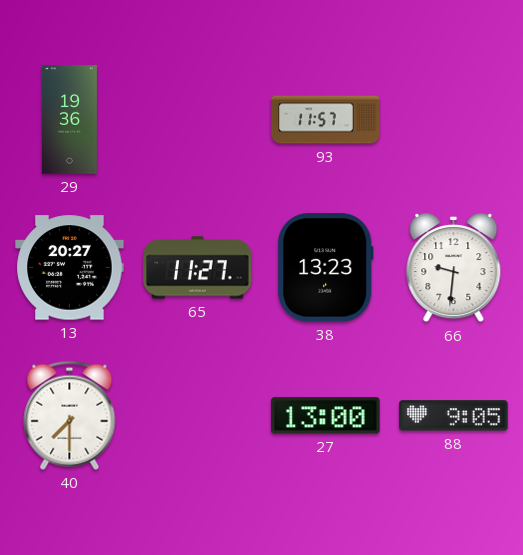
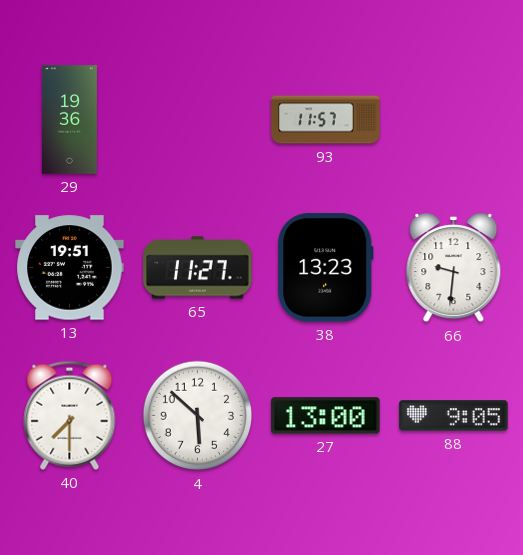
13: 20:27 -> 19:51
4: none -> 5:52
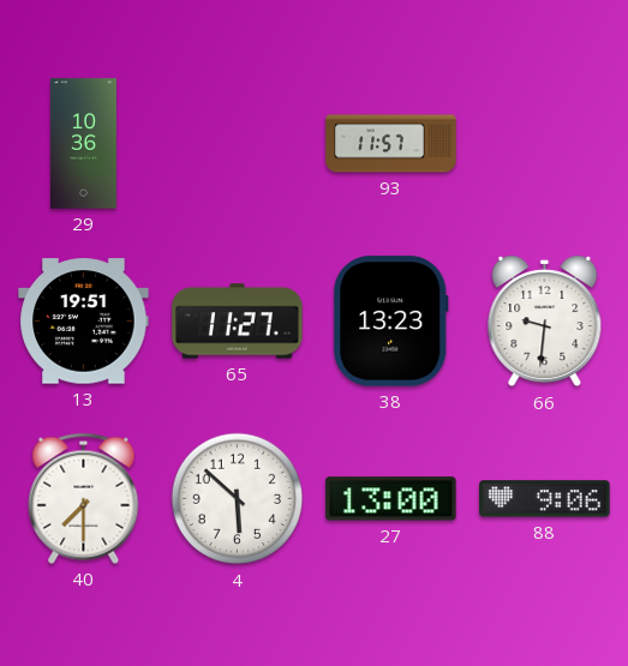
29: 19:36 -> 10:36
88: 9:05 -> 9:06
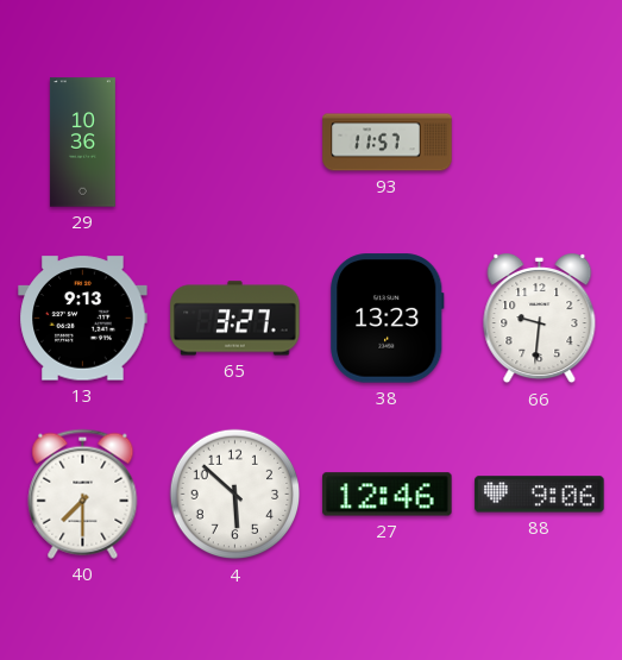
13: 19:51 -> 9:13
65: 11:27 -> 3:27
27: 13:00 -> 12:46
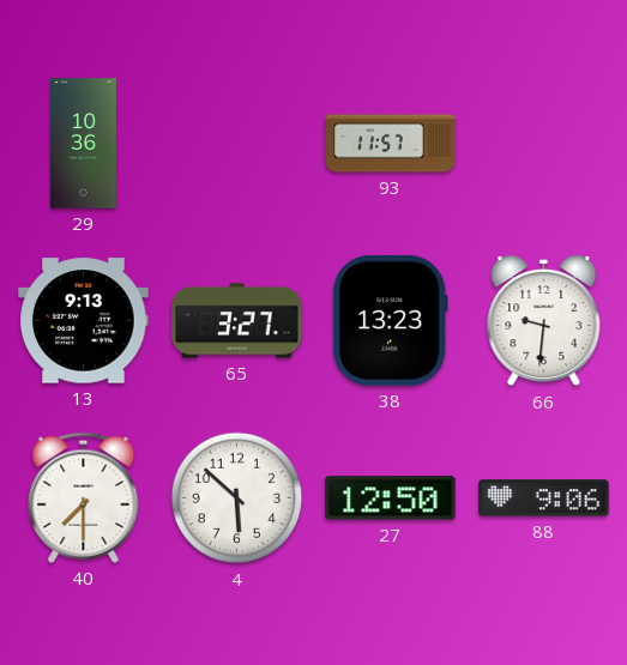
27: 12:46 -> 12:50
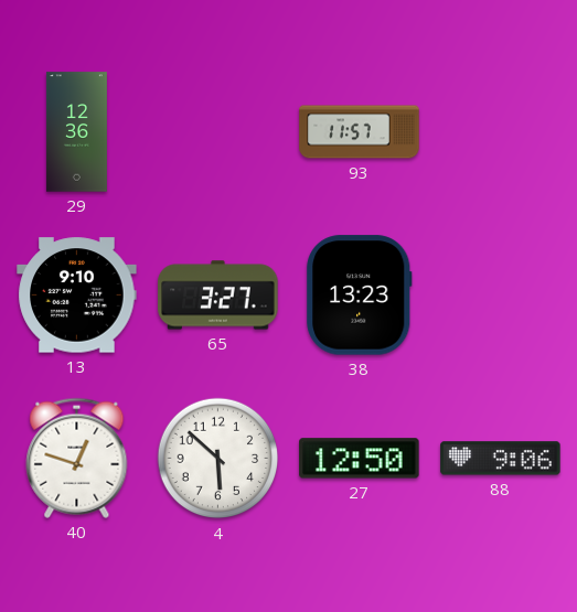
29: 10:36 -> 12:36
13: 9:13 -> 9:10
66: 9:31 -> none
40: 7:30 -> 12:48
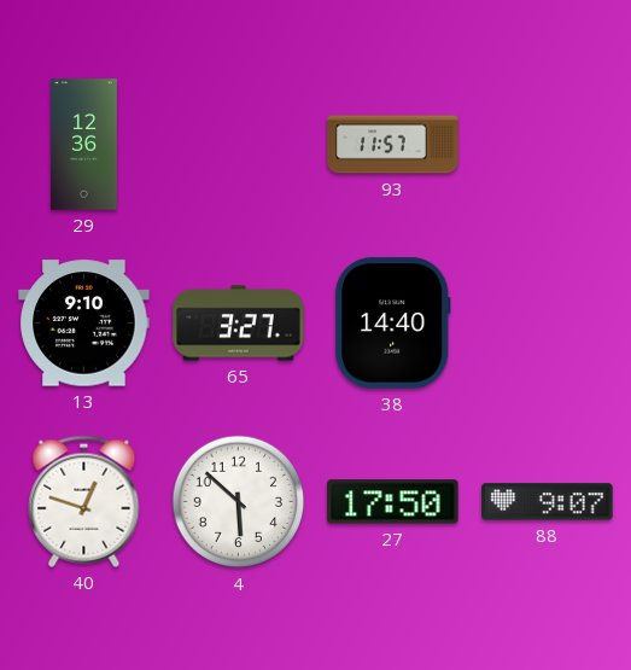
38: 13:23 -> 14:40
27: 12:50 -> 17:50
88: 9:06 -> 9:07
